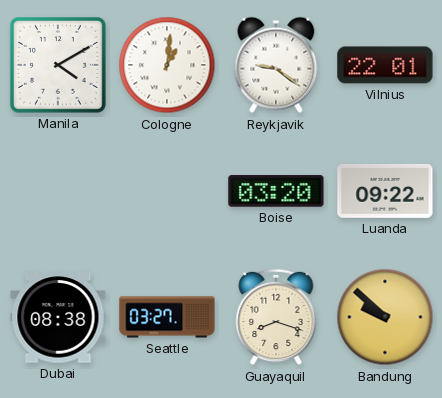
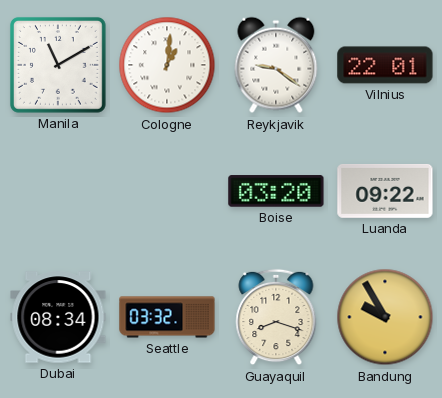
Manila: 4:10 -> 11:10
Dubai: 08:38 -> 08:34
Seattle: 03:27 -> 03:32
Bandung: 9:52 -> 9:55
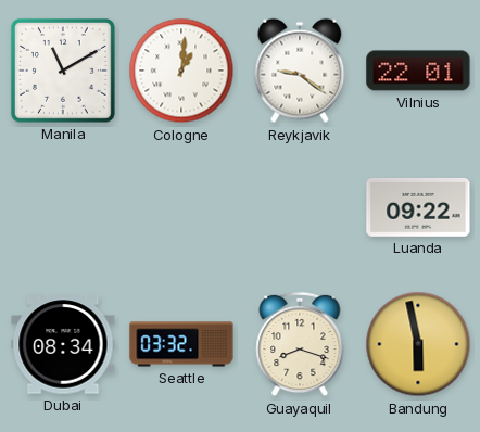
Boise: 03:20 -> none
Bandung: 9:55 -> 5:58
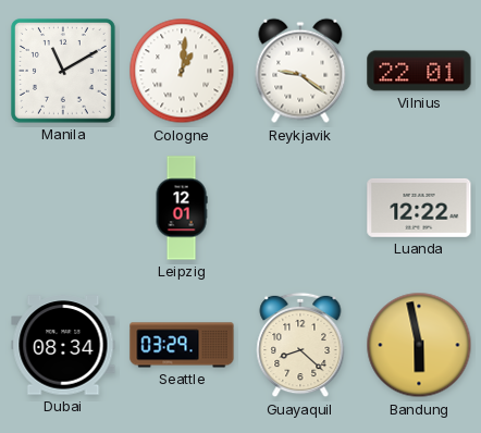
Leipzig: none -> 12:01
Luanda: 09:22 -> 12:22
Seattle: 03:32 -> 03:29
Guayaquil: 8:18 -> 8:22
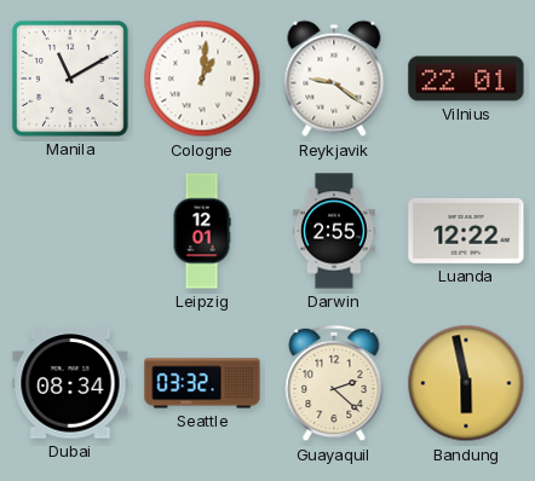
Darwin: none -> 2:55
Seattle: 03:29 -> 03:32
Guayaquil: 8:22 -> 2:22
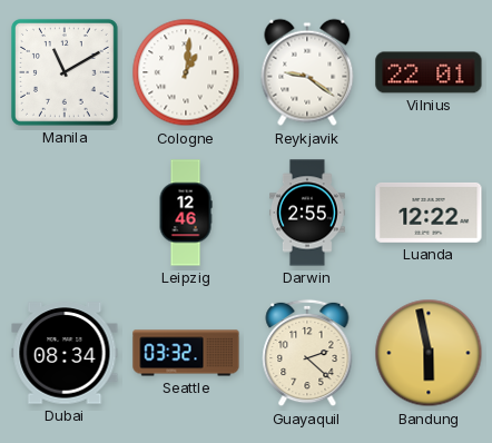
Leipzig: 12:01 -> 12:46
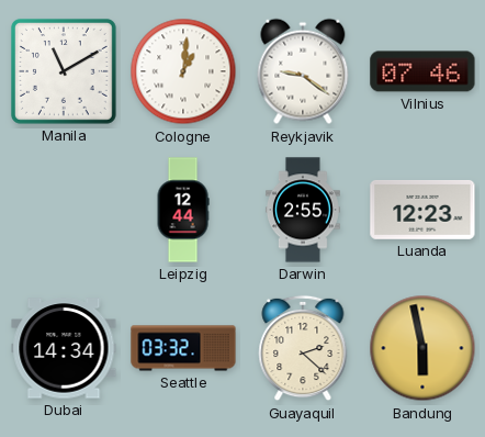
Vilnius: 22:01 -> 07:46
Leipzig: 12:46 -> 12:44
Luanda: 12:22 -> 12:23
Dubai: 08:34 -> 14:34
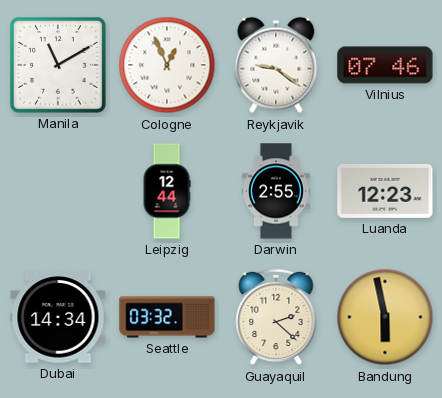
Cologne: 1:01 -> 12:56
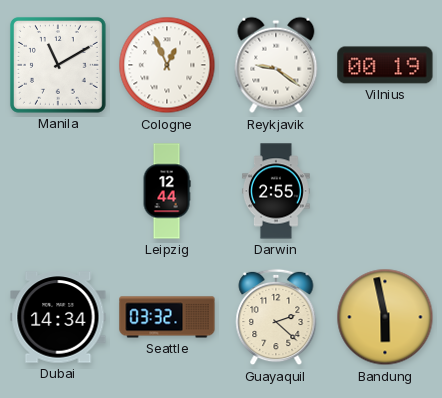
Vilnius: 07:46 -> 00:19
Luanda: 12:23 -> none
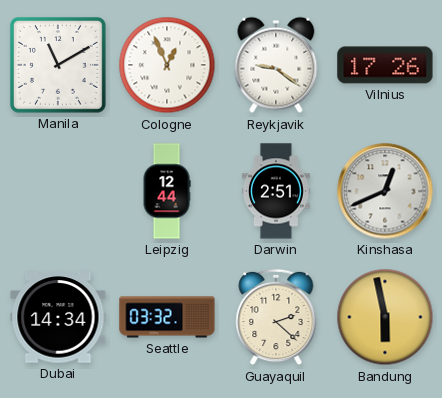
Vilnius: 00:19 -> 17:26
Darwin: 2:55 -> 2:51
Kinshasa: none -> 12:41
